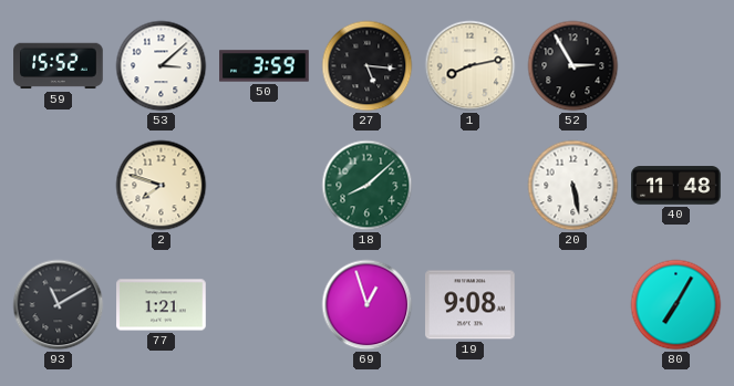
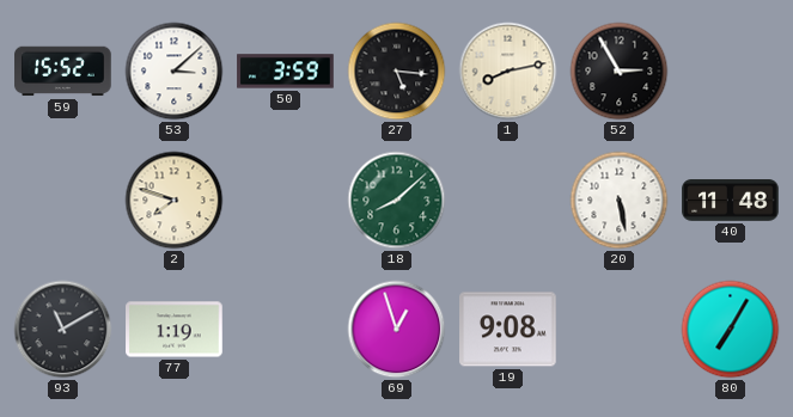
77: 1:21 -> 1:19
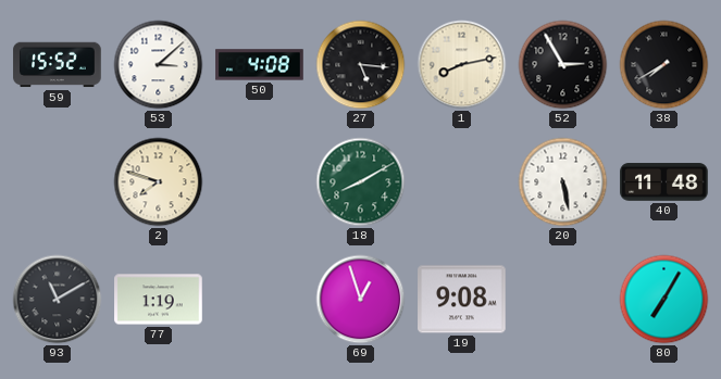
50: 3:59 -> 4:08
38: none -> 7:40
18: 8:08 -> 8:10
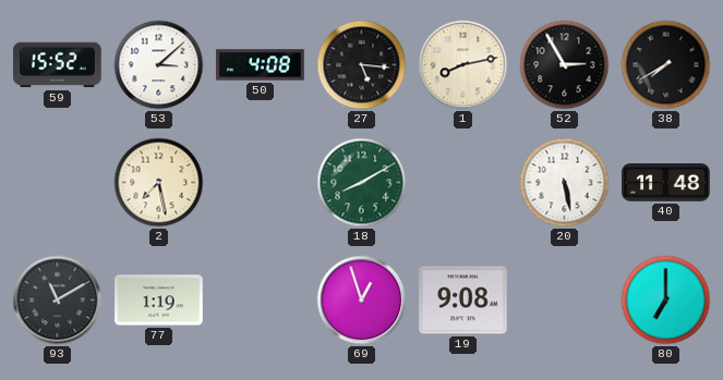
2: 7:48 -> 7:28
80: 7:05 -> 7:00
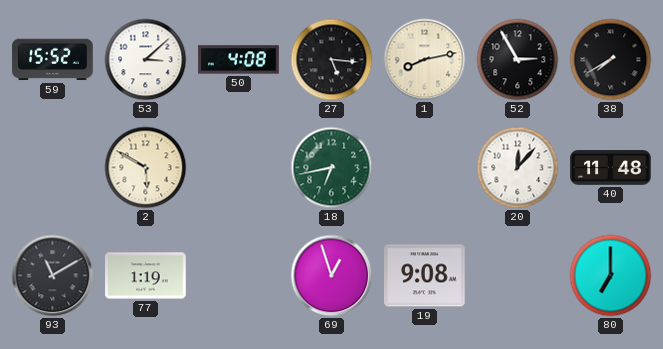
2: 7:28 -> 5:50
18: 8:10 -> 6:43
20: 5:28 -> 12:07
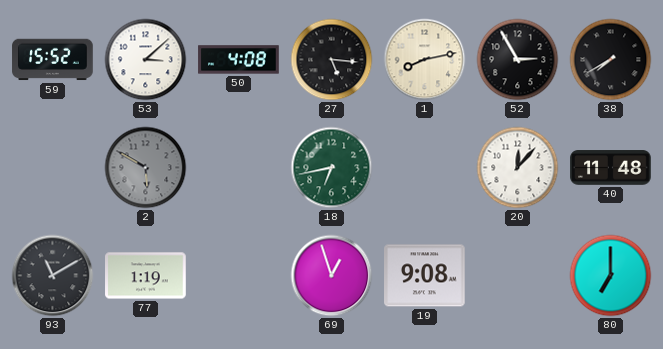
2 dial: cream -> grey
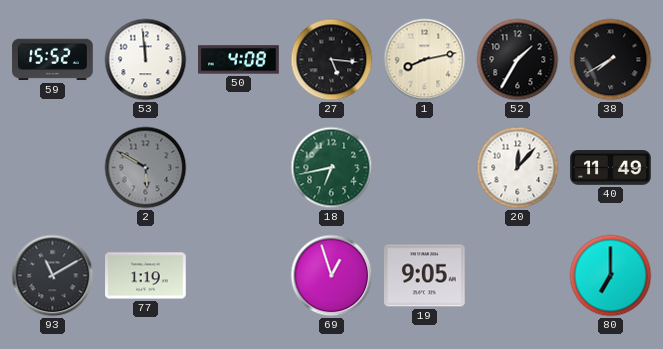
53: 3:08 -> 11:59
52: 2:55 -> 1:35
40: 11:48 -> 11:49
19: 9:08 -> 9:05
